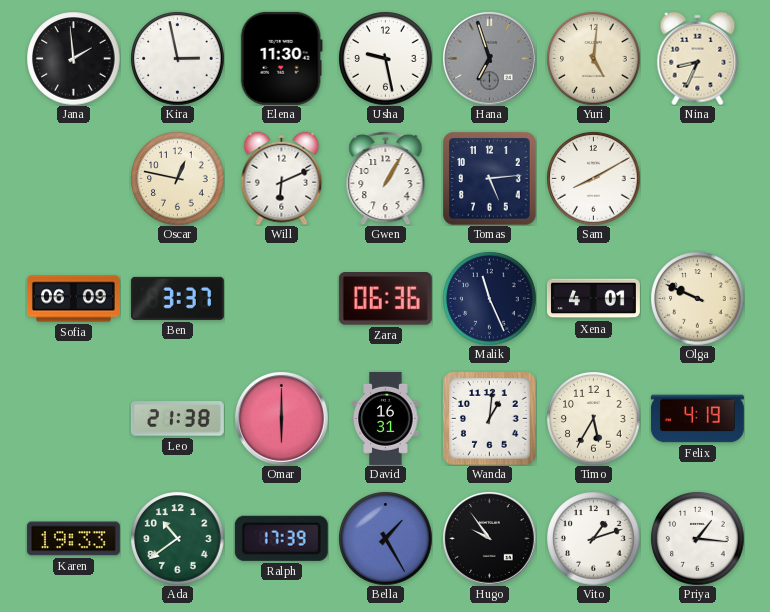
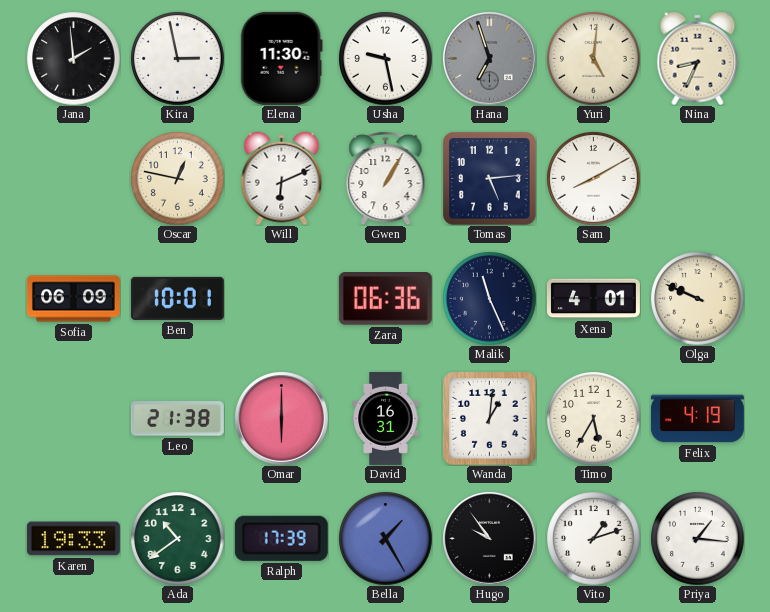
Ben: 3:37 -> 10:01
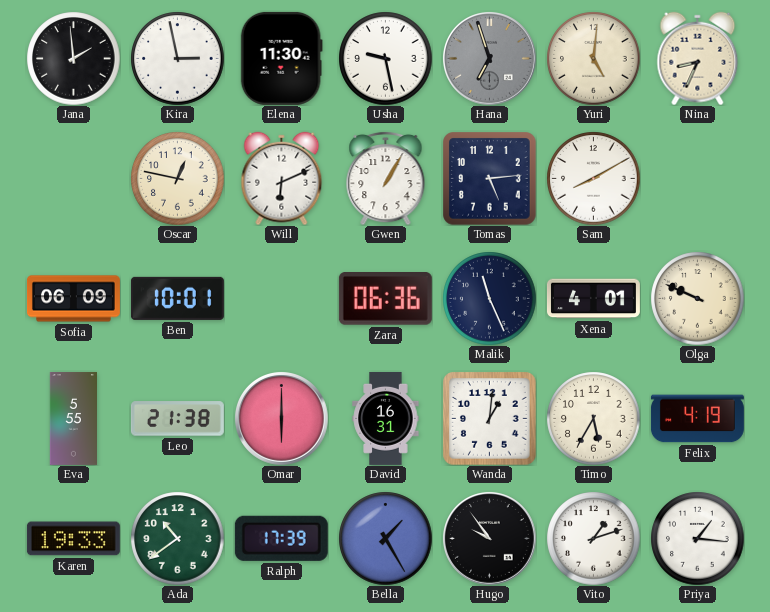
Eva: none -> 5:55
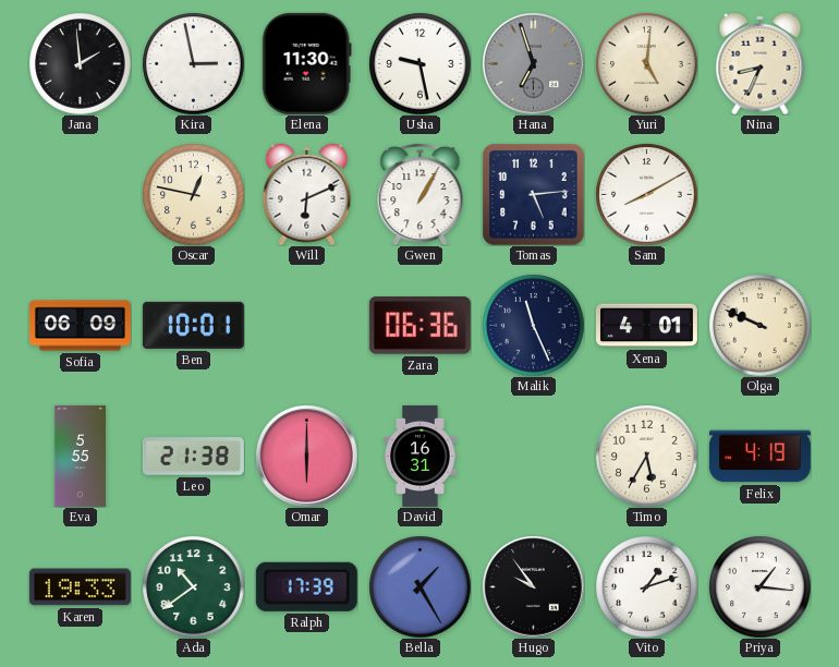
Wanda: 1:01 -> none
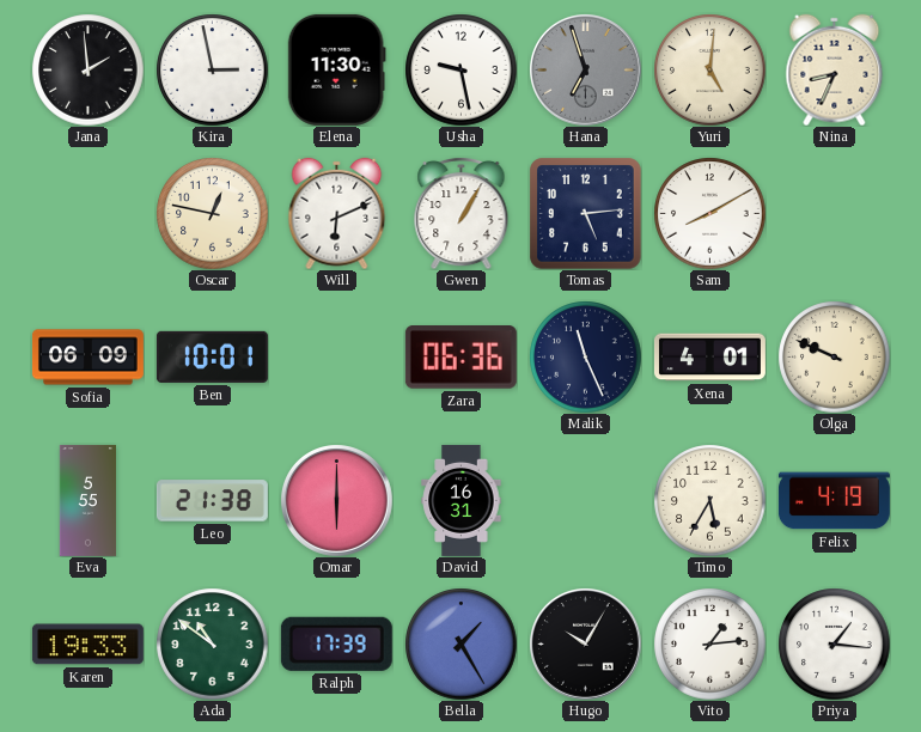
Ada: 10:39 -> 10:51
Hugo: 9:54 -> 10:05
Vito: 1:12 -> 1:14
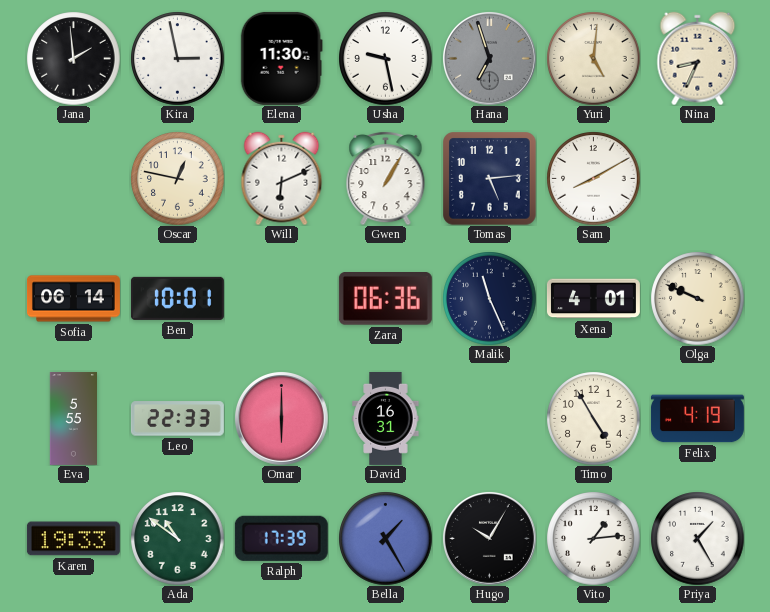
Sofia: 06:09 -> 06:14
Leo: 21:38 -> 22:33
Timo: 5:35 -> 4:55
Priya: 1:16 -> 1:25
